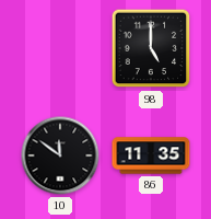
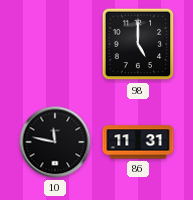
10: 11:51 -> 11:47
86: 11:35 -> 11:31
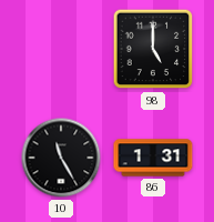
10: 11:47 -> 11:25
86: 11:31 -> 1:31
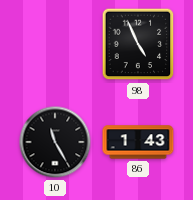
98: 5:00 -> 4:56
86: 1:31 -> 1:43
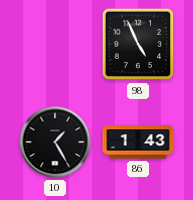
10: 11:25 -> 1:25
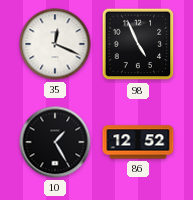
35: none -> 12:19
86: 1:43 -> 12:52
